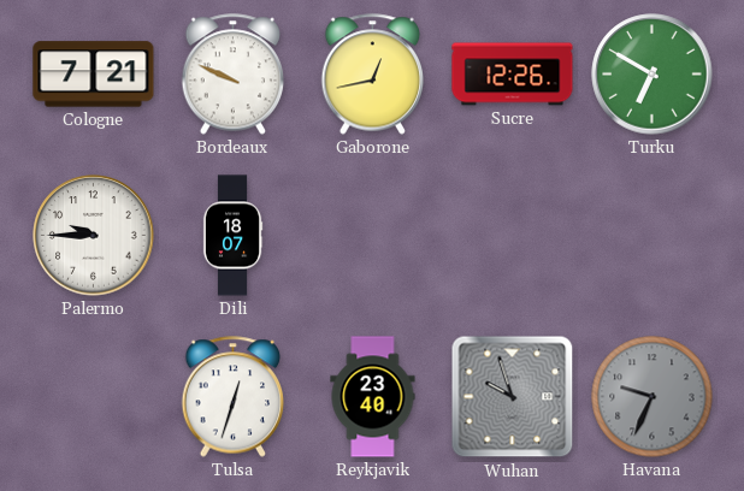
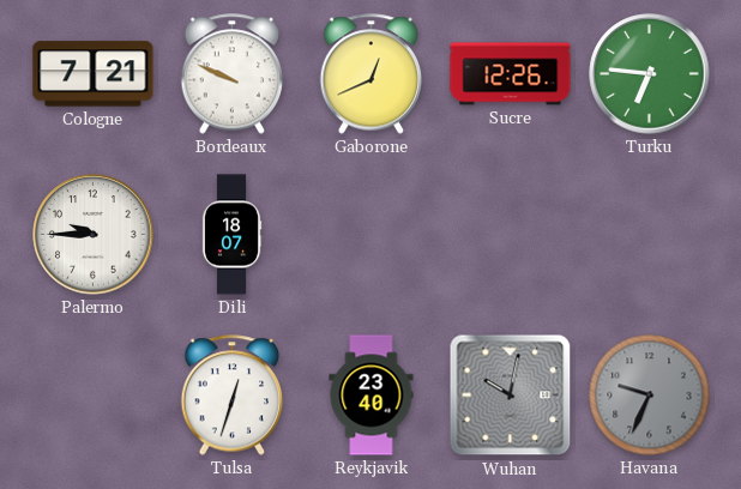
Gaborone: 12:43 -> 12:41
Turku: 6:50 -> 6:46
Wuhan: 9:57 -> 10:02
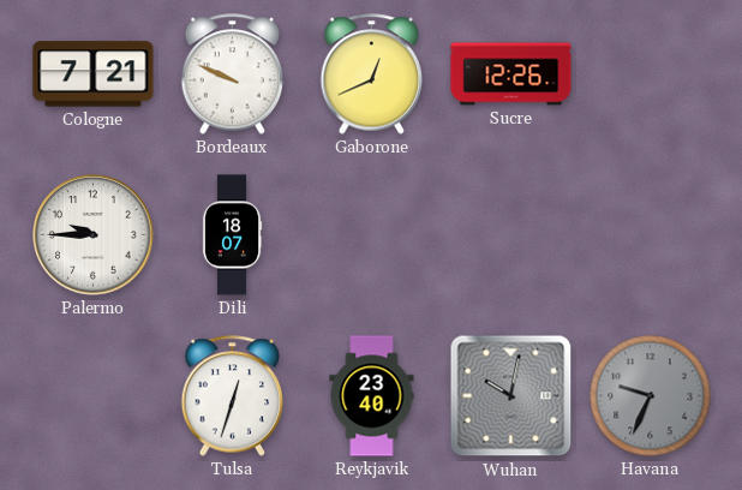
Turku: 6:46 -> none
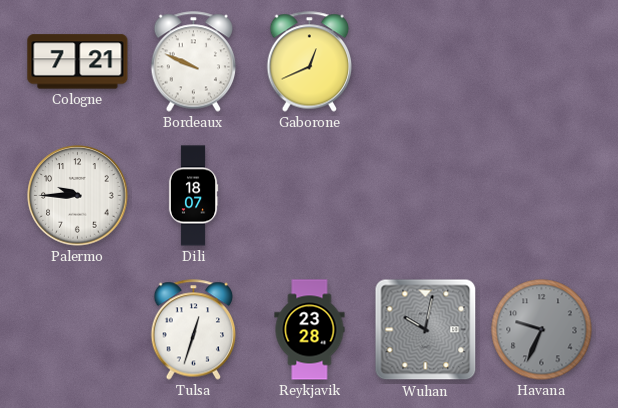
Sucre: 12:26 -> none
Reykjavik: 23:40 -> 23:28
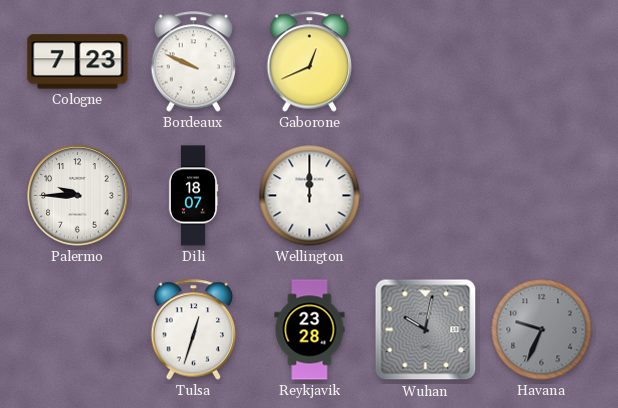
Cologne: 7:21 -> 7:23
Wellington: none -> 12:00
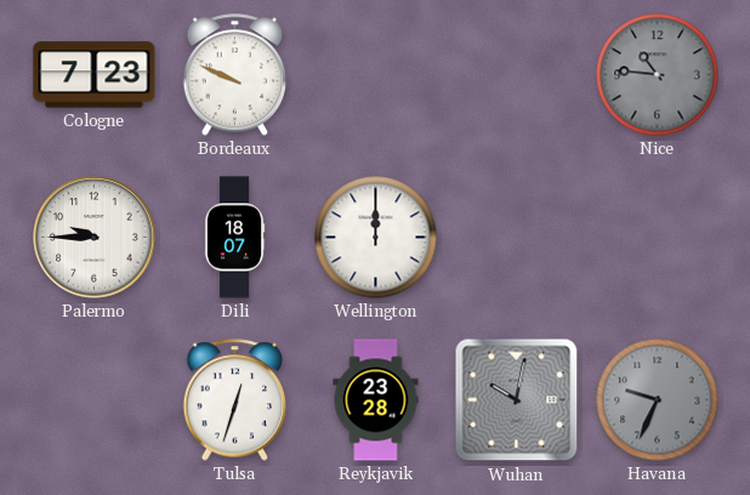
Gaborone: 12:41 -> none
Nice: none -> 10:46
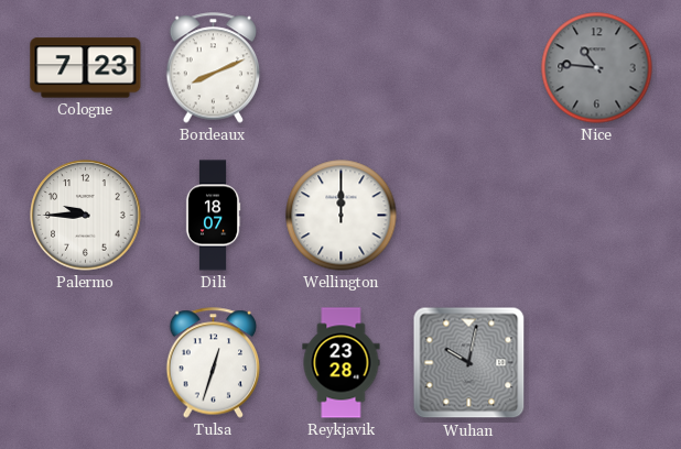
Bordeaux: 9:49 -> 8:11
Havana: 9:34 -> none
